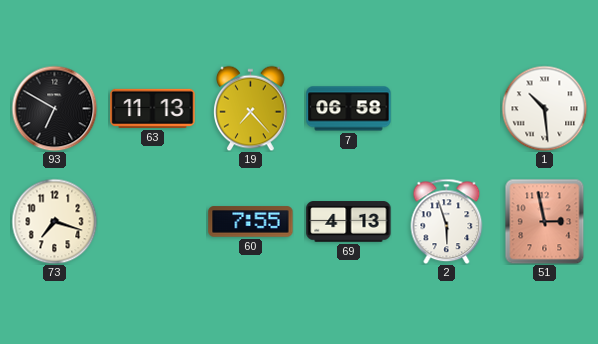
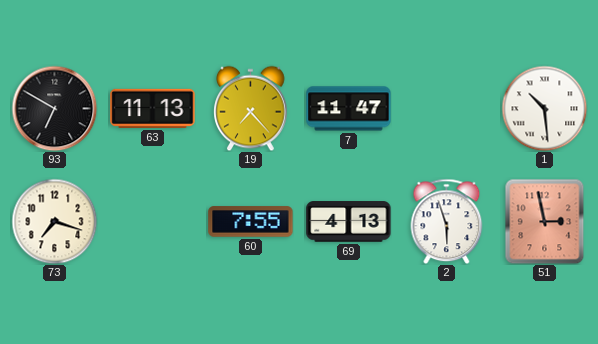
7: 06:58 -> 11:47
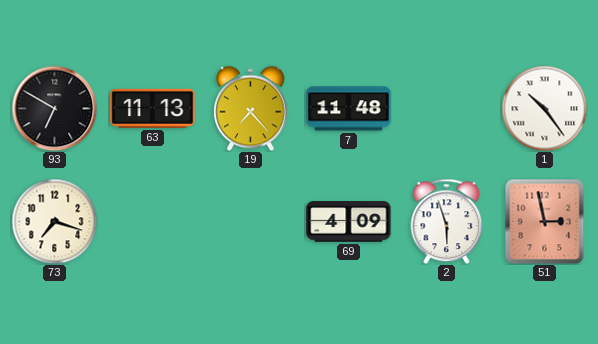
7: 11:47 -> 11:48
1: 10:29 -> 10:24
60: 7:55 -> none
69: 4:13 -> 4:09
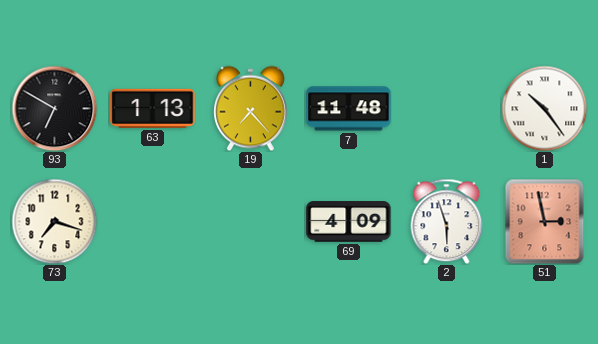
63: 11:13 -> 1:13
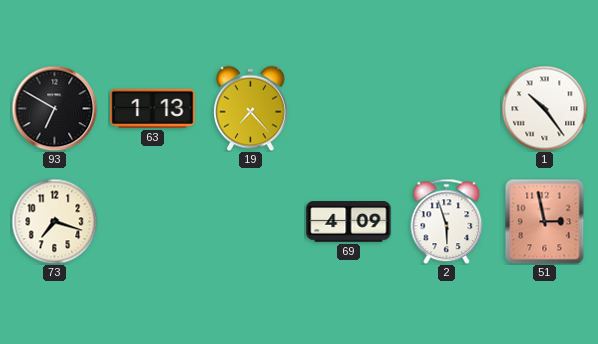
7: 11:48 -> none
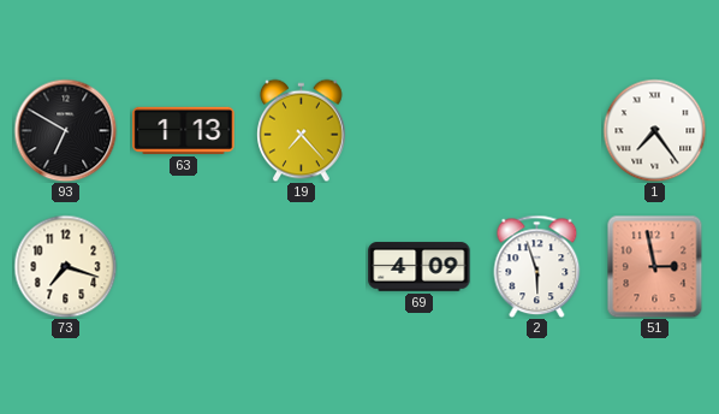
1: 10:24 -> 7:24
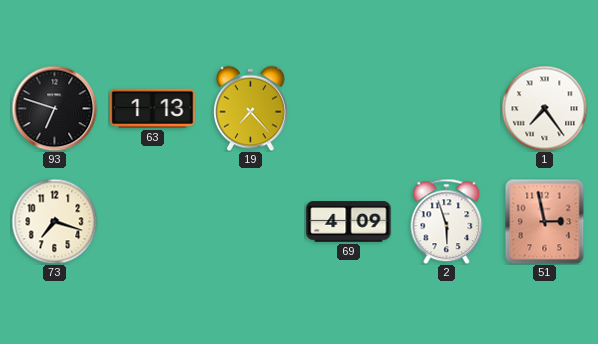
93: 6:50 -> 6:48
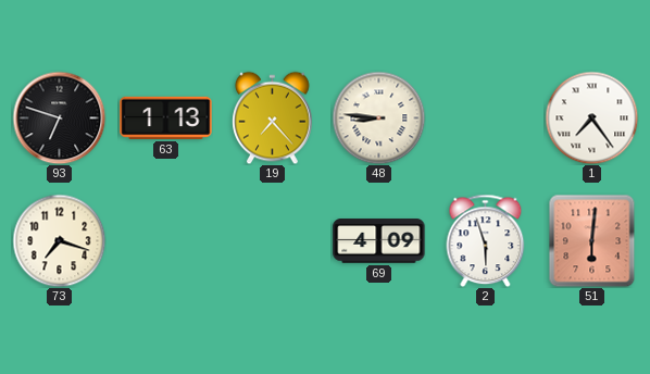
48: none -> 8:46
51: 2:58 -> 6:01
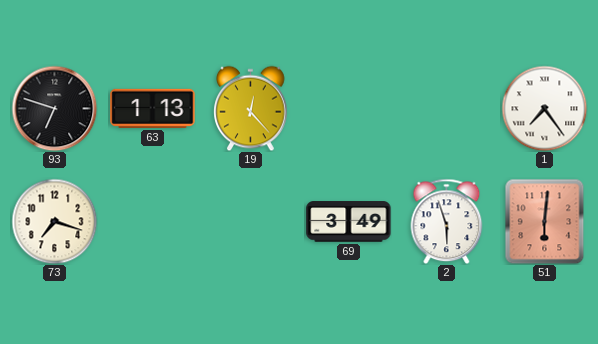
19: 7:23 -> 12:23
48: 8:46 -> none
69: 4:09 -> 3:49
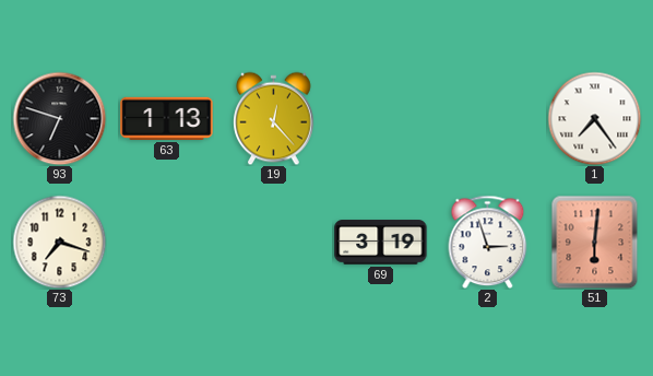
69: 3:49 -> 3:19
2: 5:57 -> 2:57
